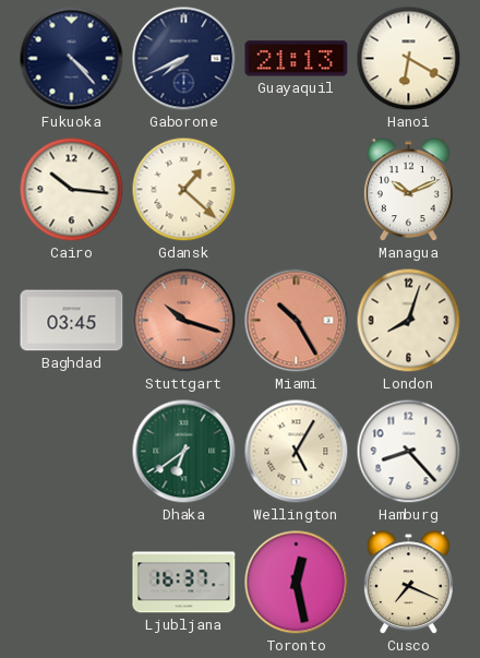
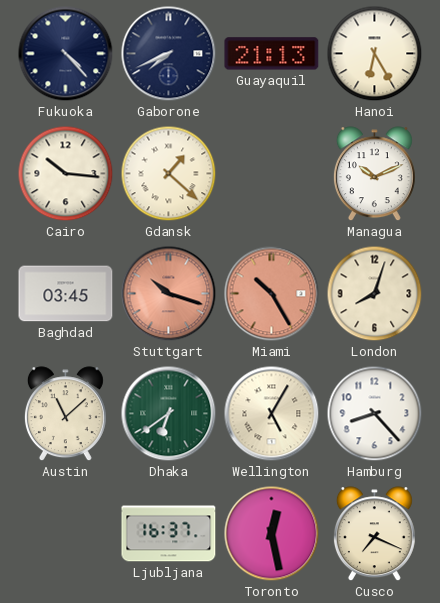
Hanoi: 6:20 -> 6:25
Austin: none -> 11:08
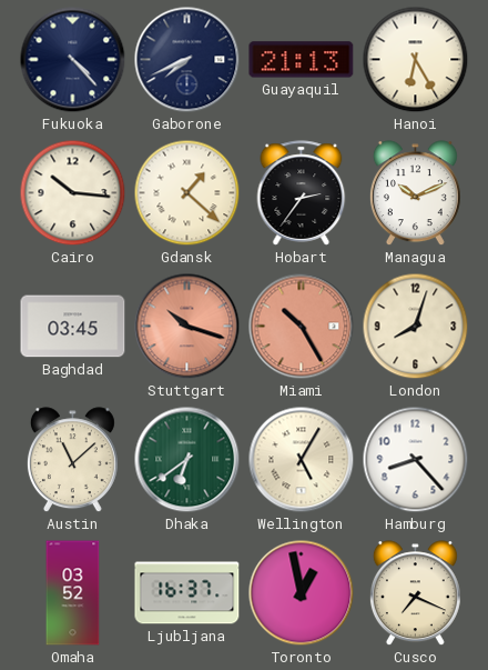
Hobart: none -> 2:36
Omaha: none -> 03:52
Toronto: 12:28 -> 12:58
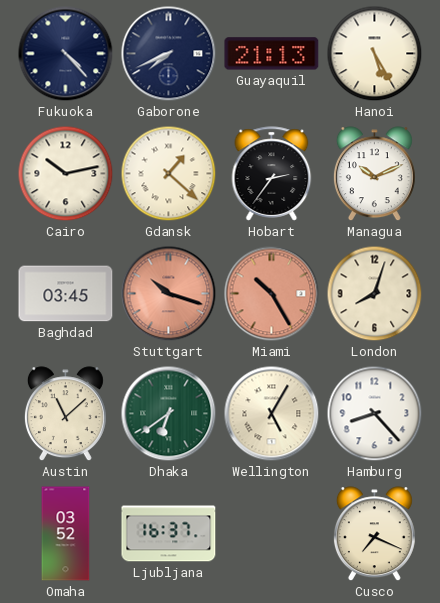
Hanoi: 6:25 -> 5:25
Cairo: 10:16 -> 10:13
Toronto: 12:58 -> none
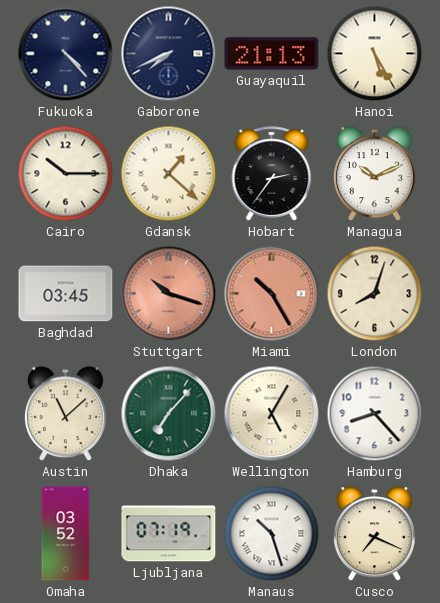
Cairo: 10:13 -> 10:15
Dhaka: 6:39 -> 7:07
Ljubljana: 16:37 -> 07:19
Manaus: none -> 10:27
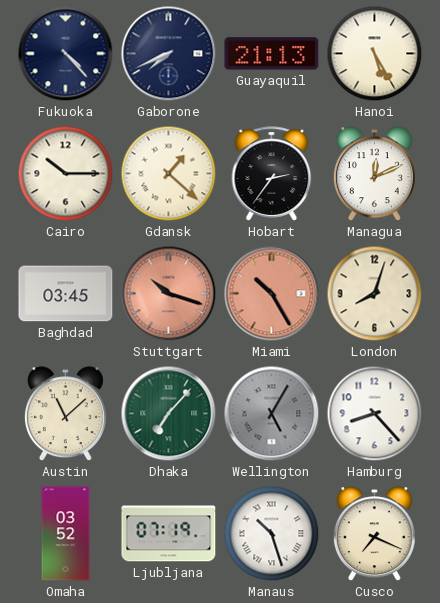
Managua: 10:11 -> 12:11
Wellington dial: cream -> grey
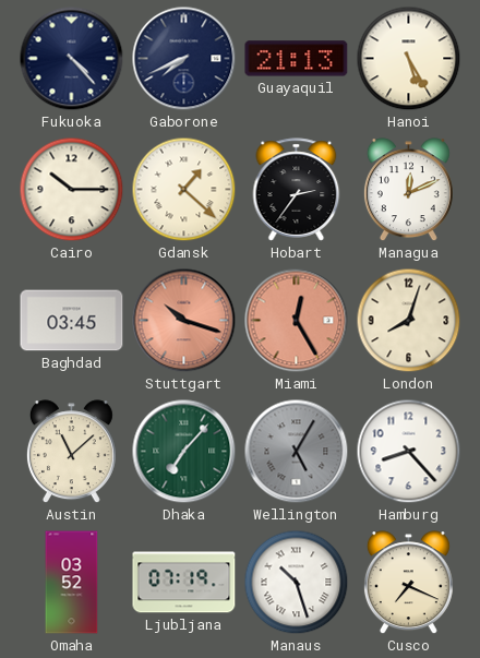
Miami: 10:25 -> 12:25
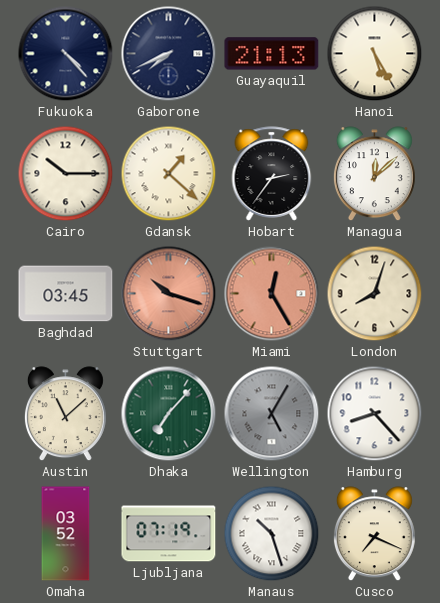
Managua: 12:11 -> 12:08
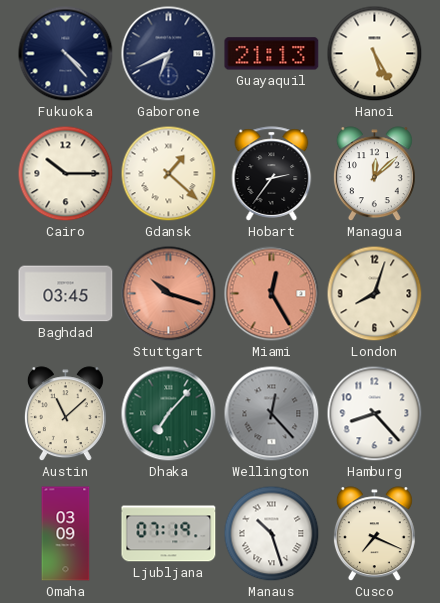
Gaborone: 7:41 -> 6:41
Wellington: 5:05 -> 12:23
Omaha: 03:52 -> 03:09
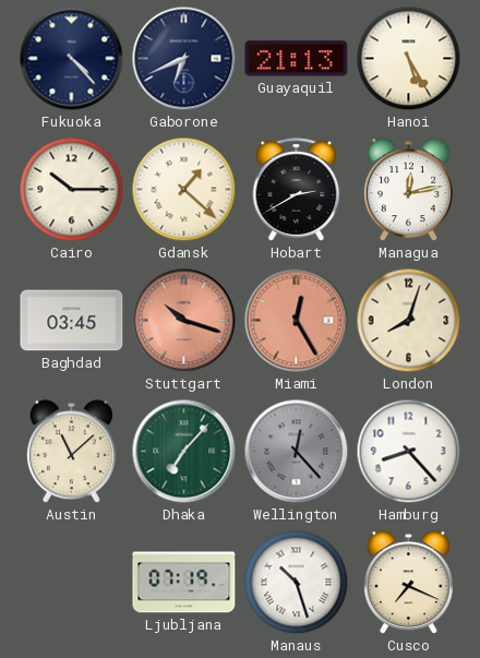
Hobart: 2:36 -> 2:40
Managua: 12:08 -> 12:13
Omaha: 03:09 -> none
